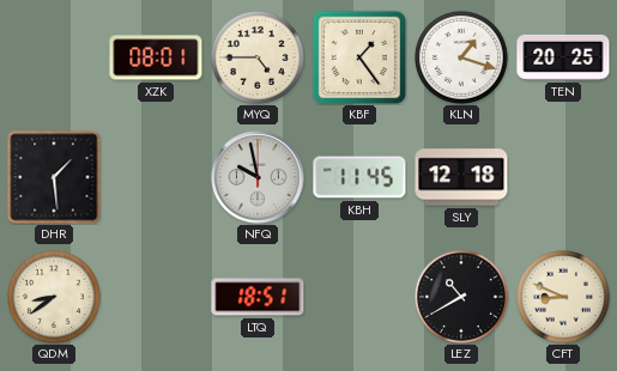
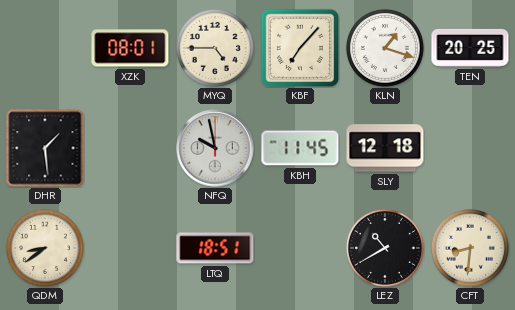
KBF: 1:24 -> 7:07
CFT: 8:49 -> 8:31
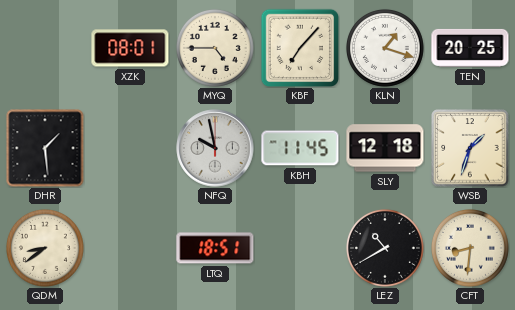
WSB: none -> 1:33
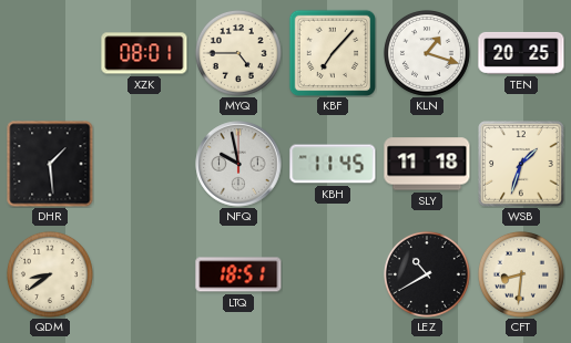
SLY: 12:18 -> 11:18
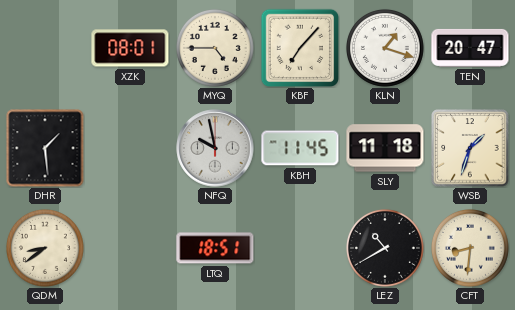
TEN: 20:25 -> 20:47
